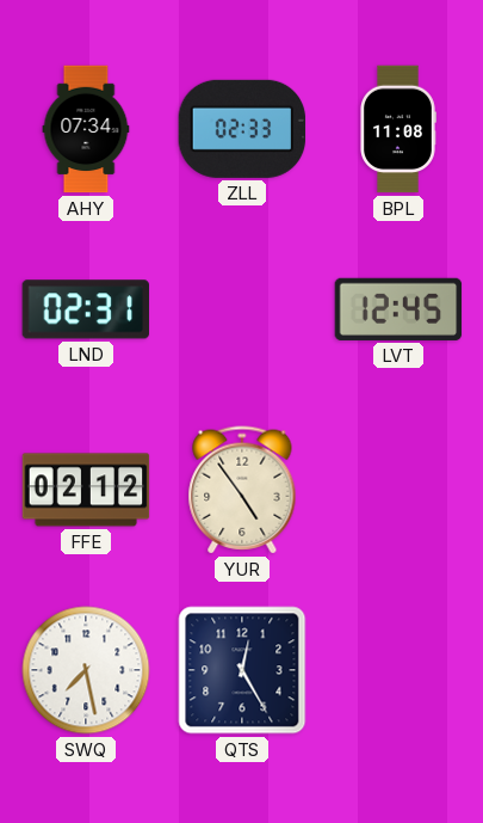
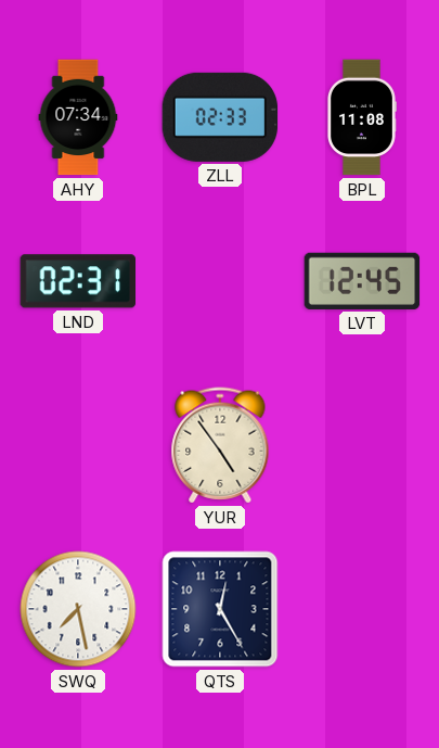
FFE: 02:12 -> none
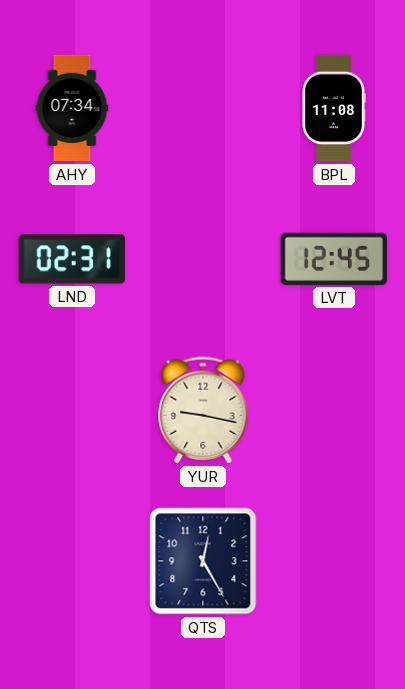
ZLL: 02:33 -> none
YUR: 4:54 -> 9:17
SWQ: 7:28 -> none
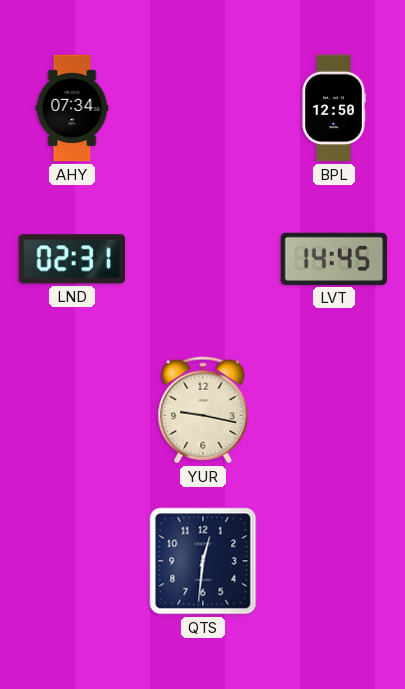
BPL: 11:08 -> 12:50
LVT: 12:45 -> 14:45
QTS: 12:25 -> 12:31
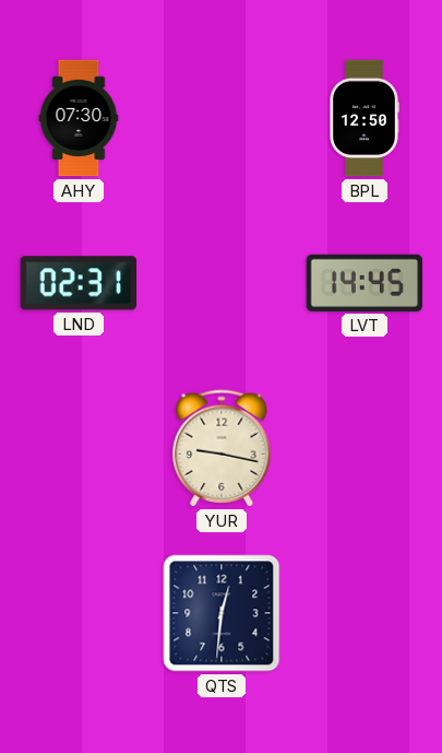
AHY: 07:34 -> 07:30
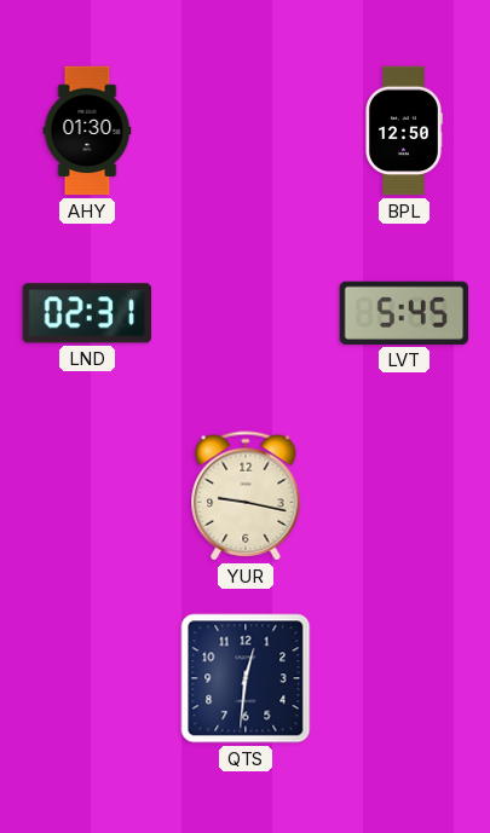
AHY: 07:30 -> 01:30
LVT: 14:45 -> 5:45
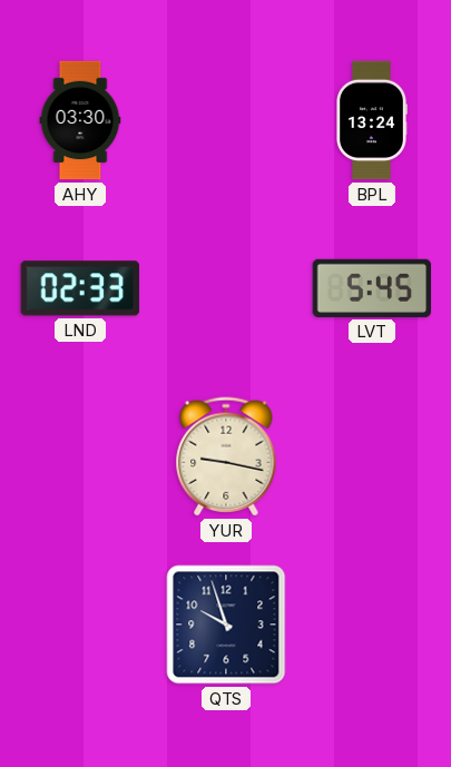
AHY: 01:30 -> 03:30
BPL: 12:50 -> 13:24
LND: 02:31 -> 02:33
QTS: 12:31 -> 9:57
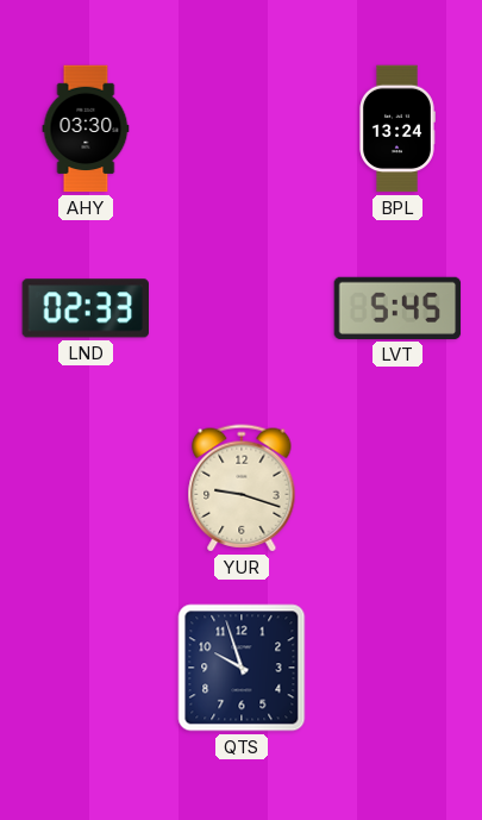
YUR: 9:17 -> 9:18
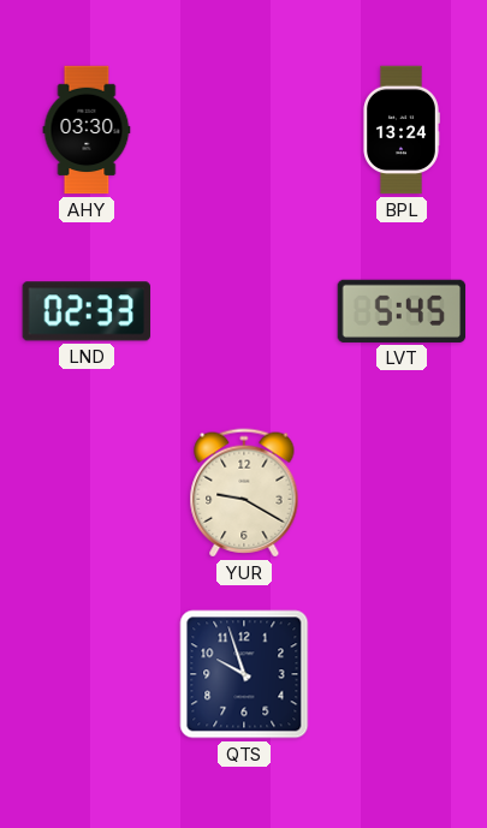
YUR: 9:18 -> 9:20
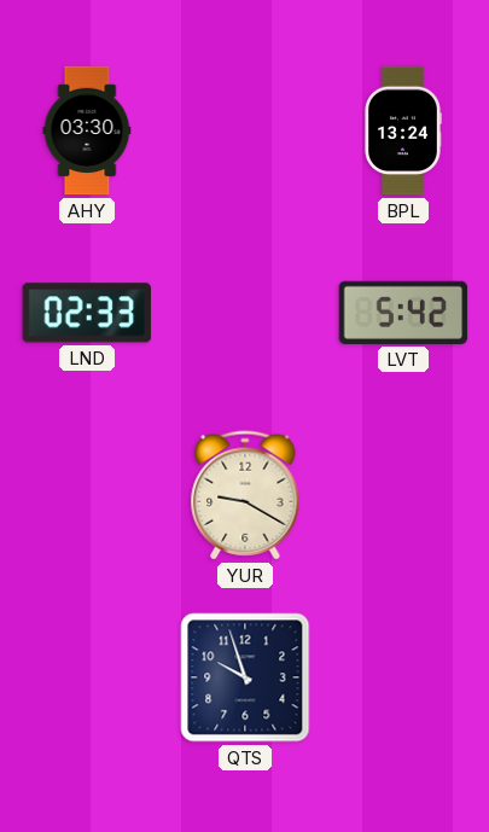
LVT: 5:45 -> 5:42
